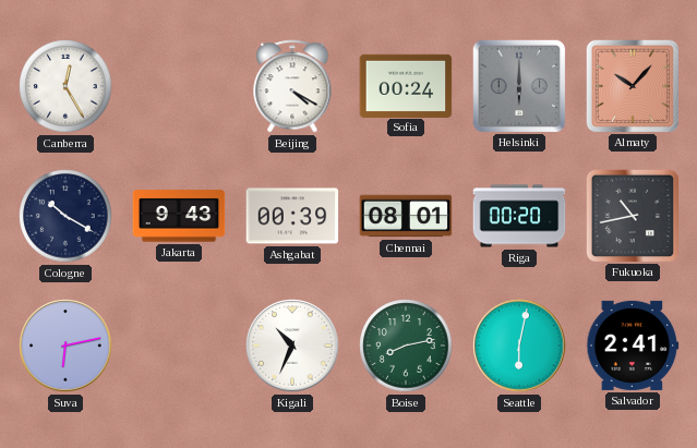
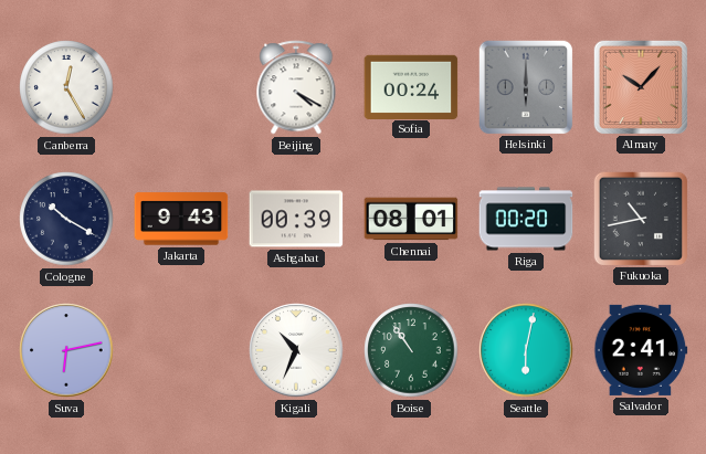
Boise: 8:13 -> 10:54
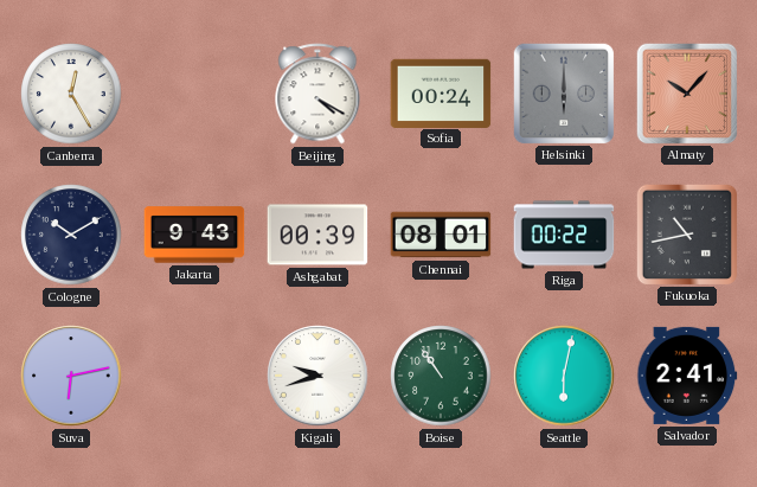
Cologne: 10:20 -> 10:10
Riga: 00:20 -> 00:22
Kigali: 10:34 -> 9:42
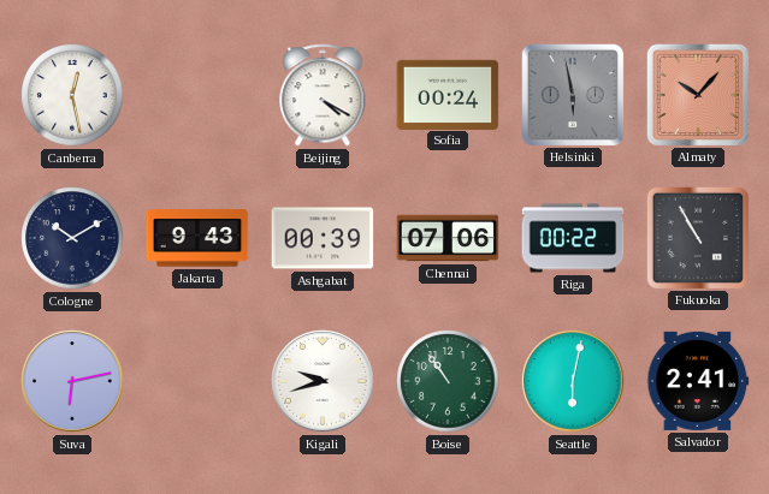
Canberra: 12:25 -> 12:28
Helsinki: 6:00 -> 5:58
Chennai: 08:01 -> 07:06
Fukuoka: 10:43 -> 10:55
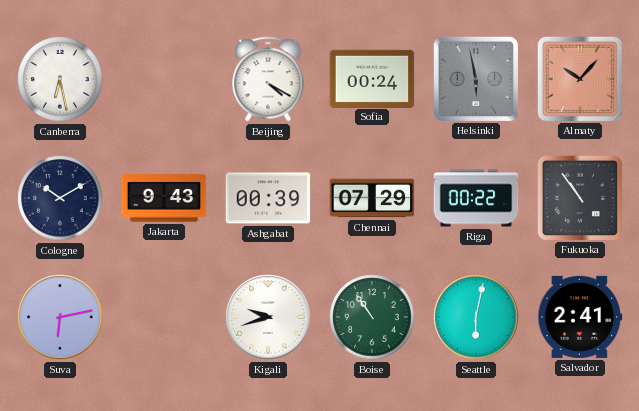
Canberra: 12:28 -> 6:28
Chennai: 07:06 -> 07:29
Fukuoka: 10:55 -> 10:54
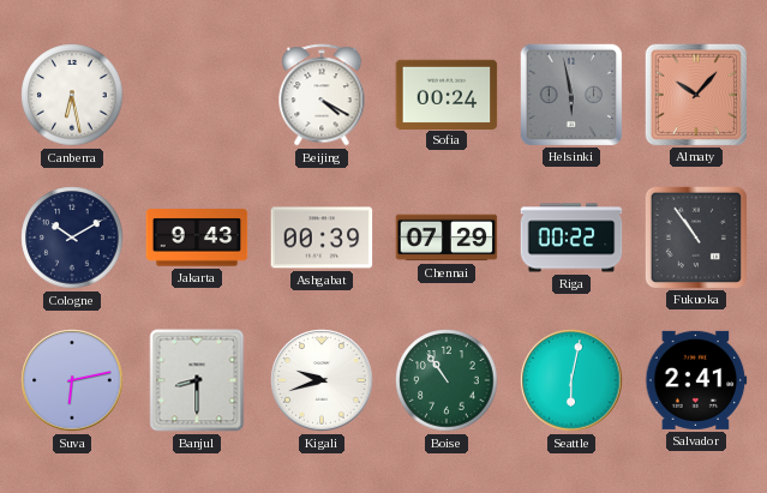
Banjul: none -> 8:30
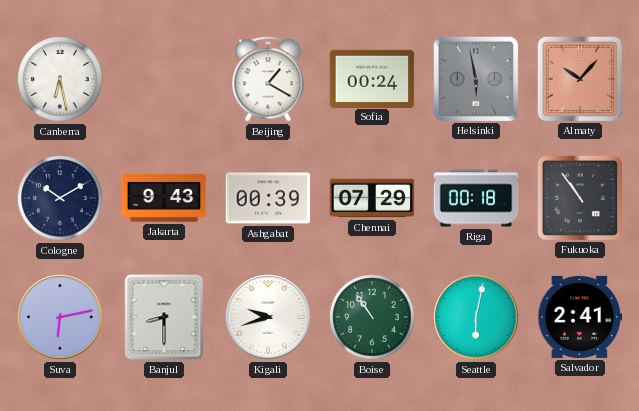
Beijing: 4:20 -> 1:20
Riga: 00:22 -> 00:18
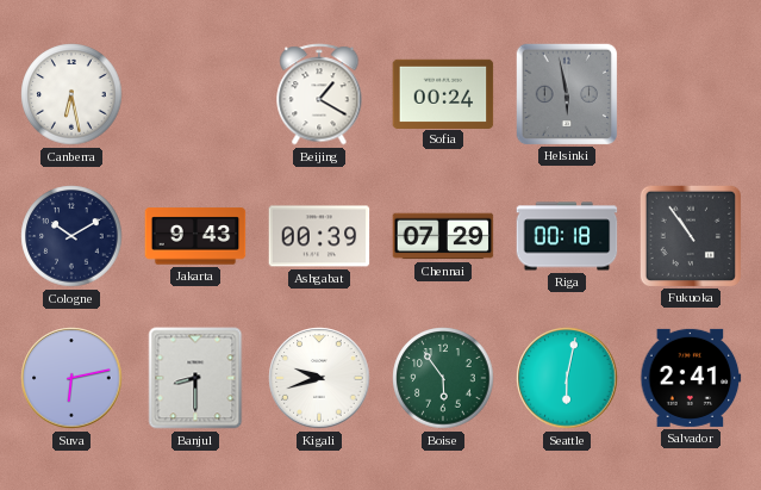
Almaty: 10:07 -> none
Boise: 10:54 -> 5:54
